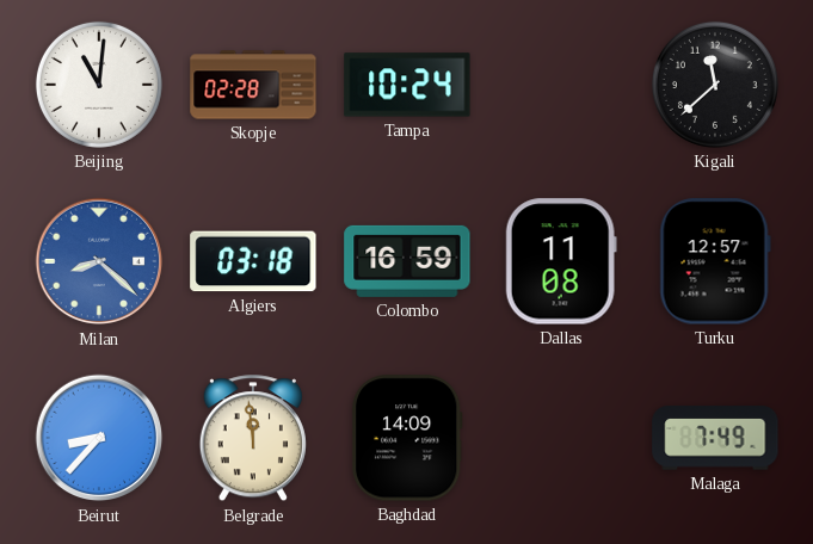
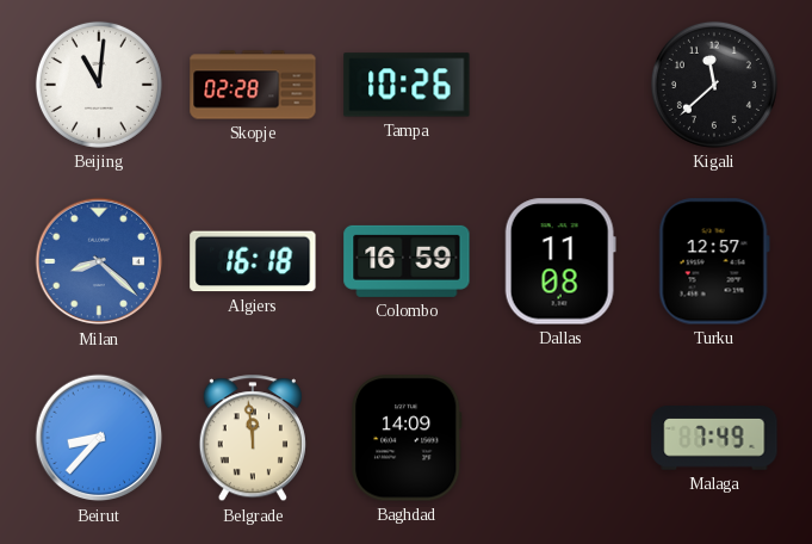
Tampa: 10:24 -> 10:26
Algiers: 03:18 -> 16:18
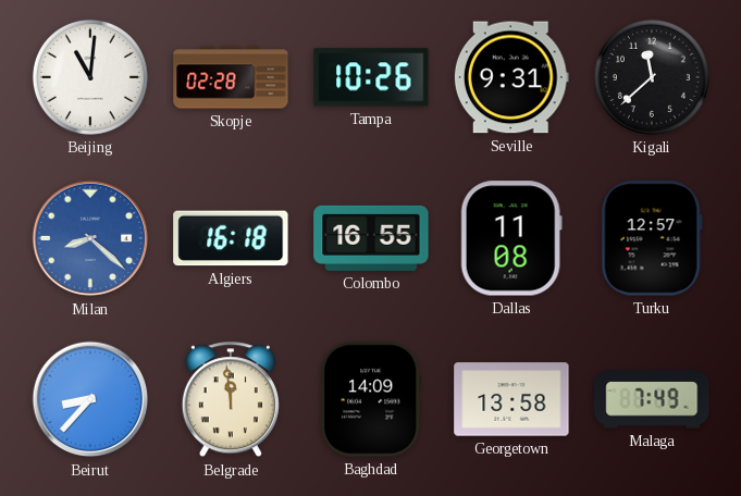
Seville: none -> 9:31
Colombo: 16:59 -> 16:55
Georgetown: none -> 13:58
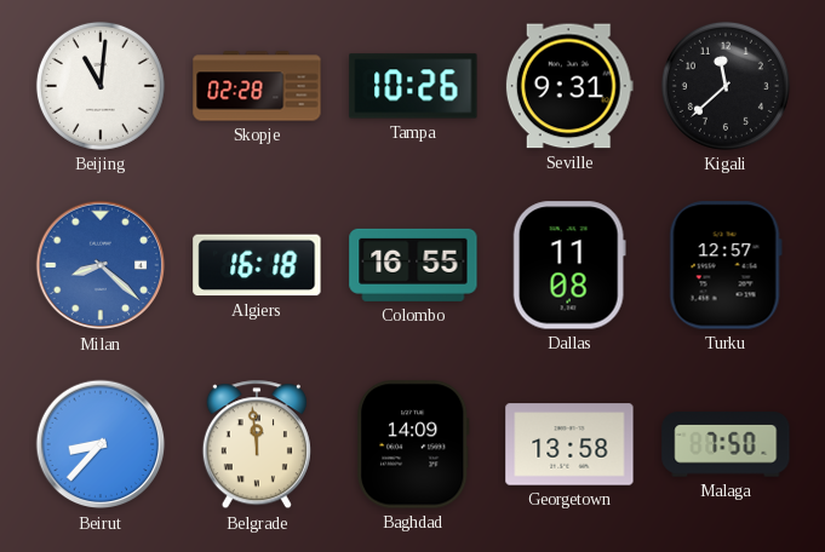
Malaga: 7:49 -> 7:50
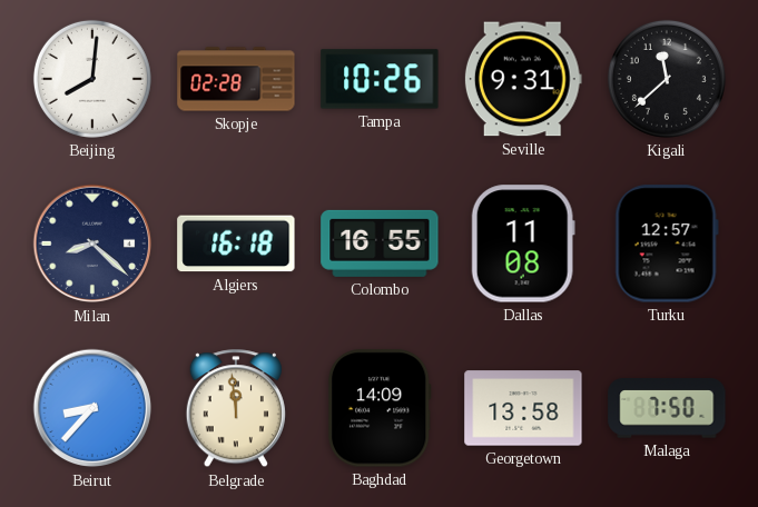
Beijing: 11:01 -> 8:01
Milan dial: blue -> navy
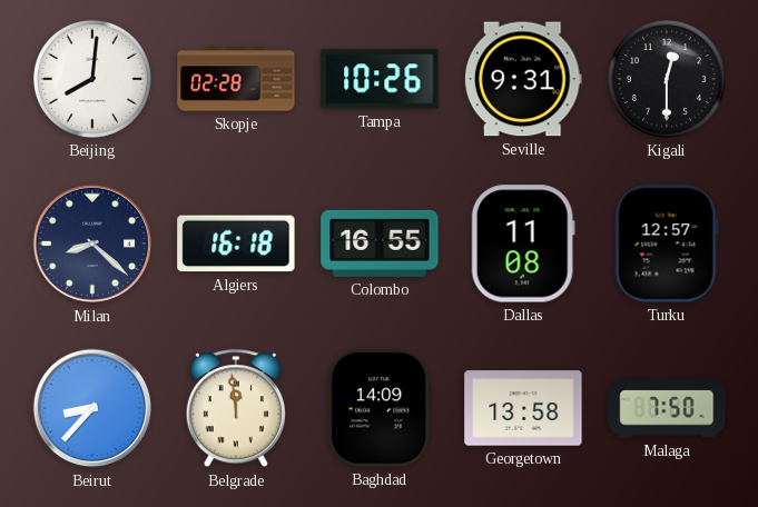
Kigali: 11:38 -> 12:30
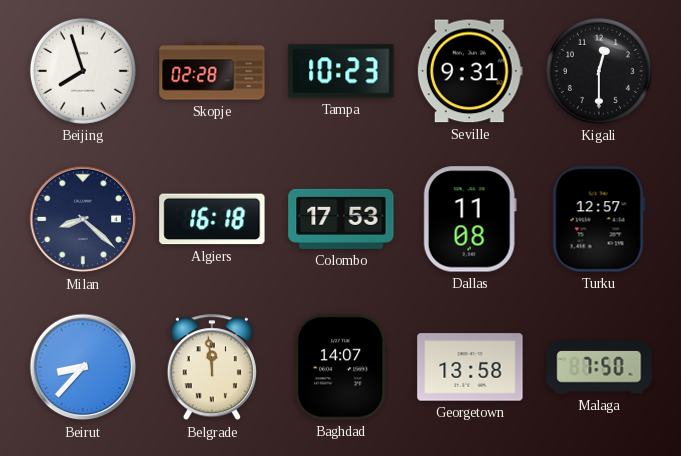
Beijing: 8:01 -> 7:57
Tampa: 10:26 -> 10:23
Colombo: 16:55 -> 17:53
Baghdad: 14:09 -> 14:07
